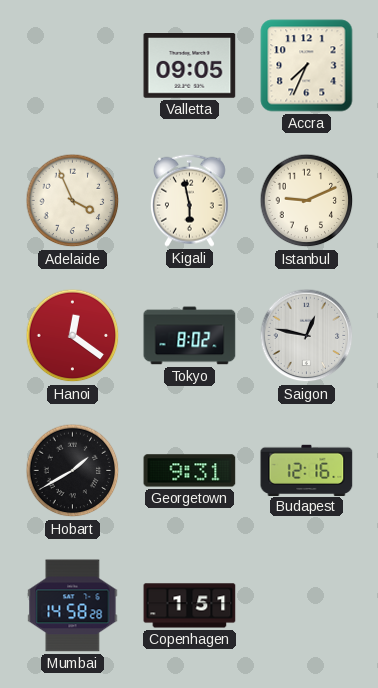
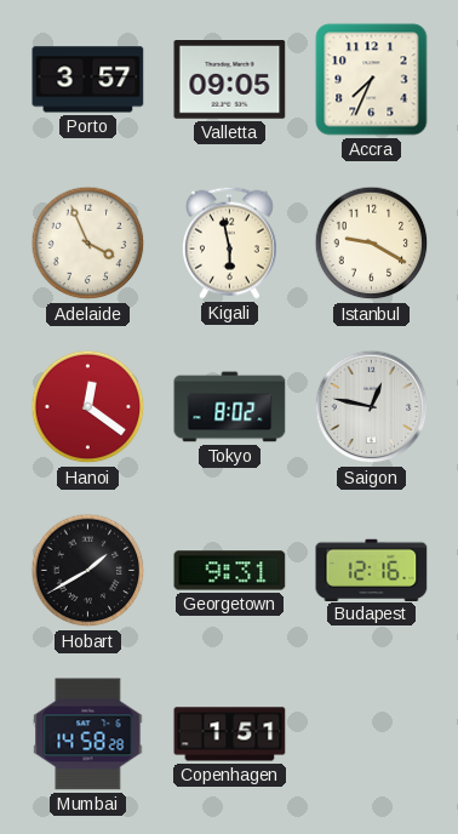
Porto: none -> 3:57
Istanbul: 9:11 -> 9:20
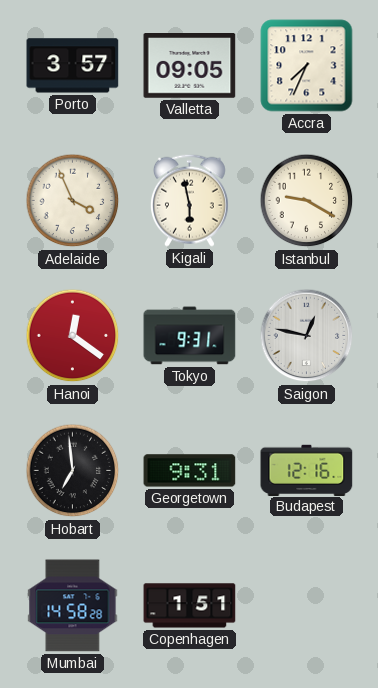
Tokyo: 8:02 -> 9:31
Hobart: 1:40 -> 6:59
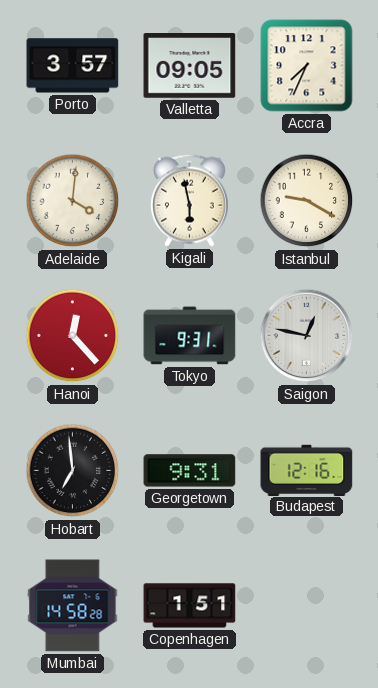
Adelaide: 3:56 -> 4:01
Hanoi: 12:21 -> 12:23
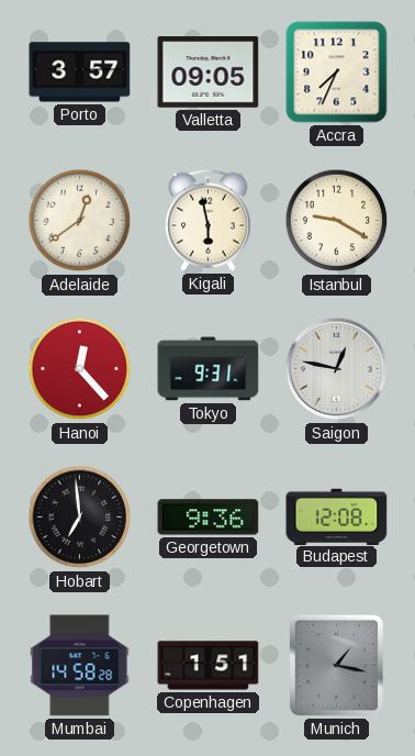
Adelaide: 4:01 -> 12:39
Georgetown: 9:31 -> 9:36
Budapest: 12:16 -> 12:08
Munich: none -> 1:17
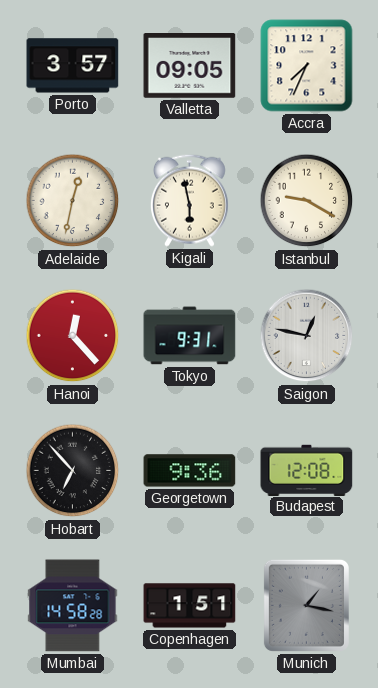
Adelaide: 12:39 -> 12:32
Hobart: 6:59 -> 6:53
